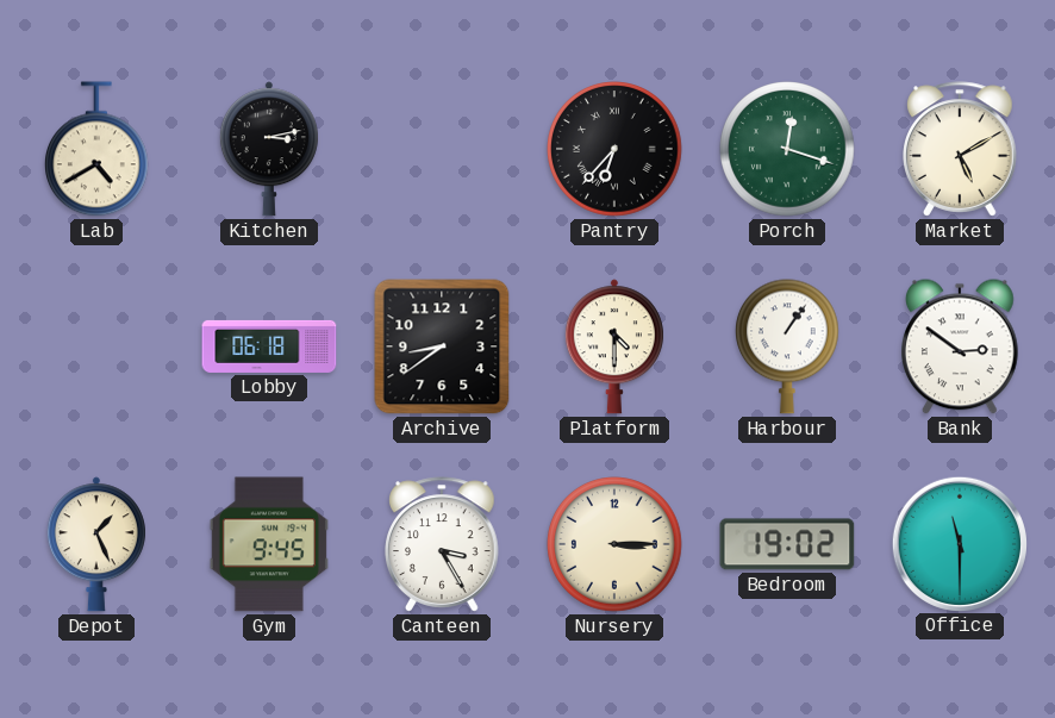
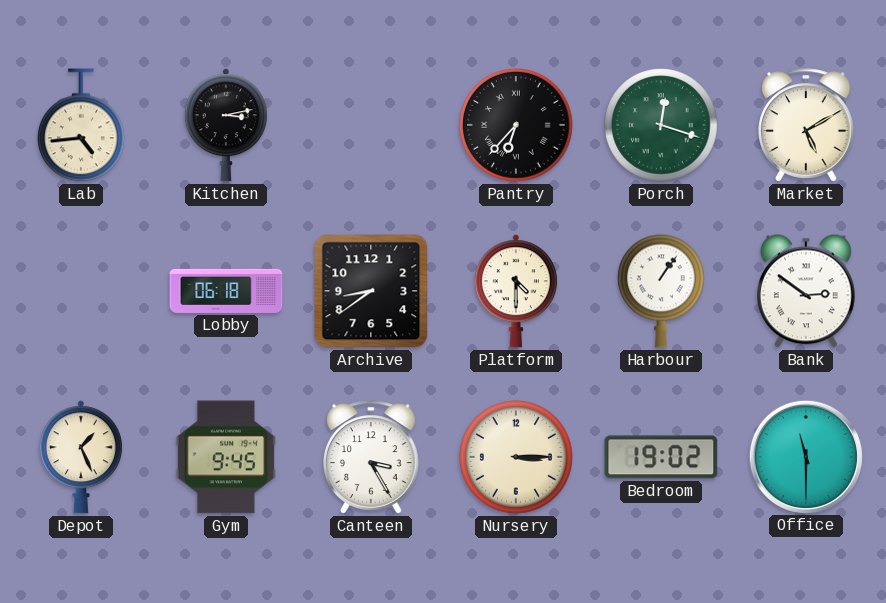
Lab: 4:40 -> 4:44
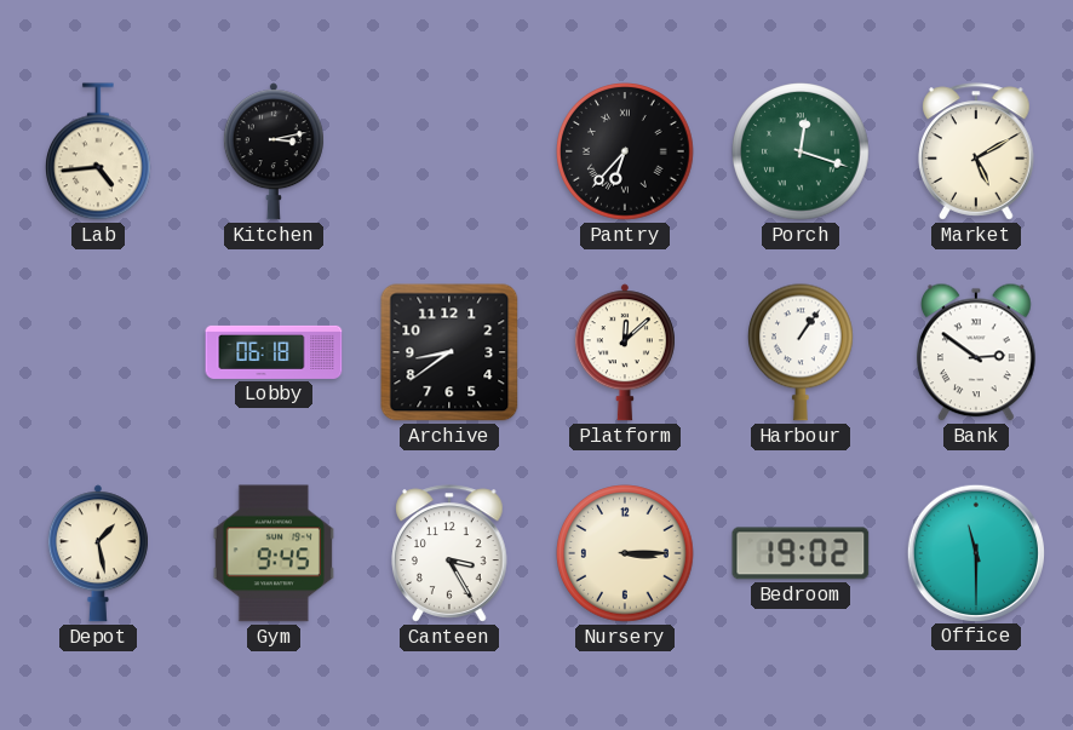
Platform: 4:30 -> 12:08
Depot: 1:26 -> 1:28
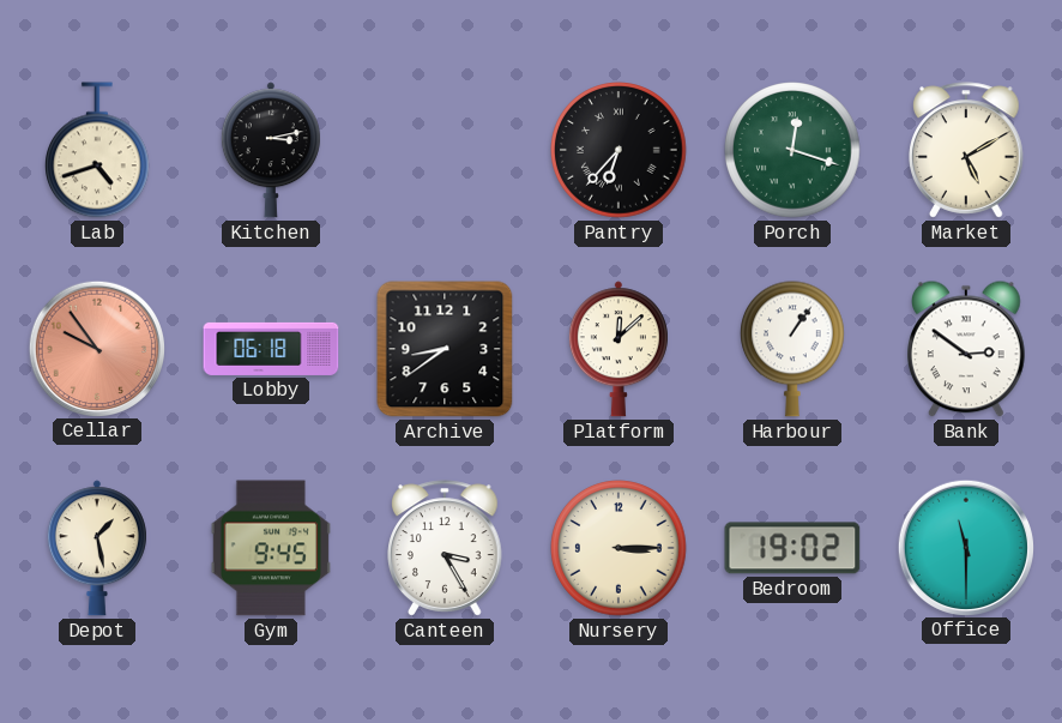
Lab: 4:44 -> 4:42
Cellar: none -> 9:54
